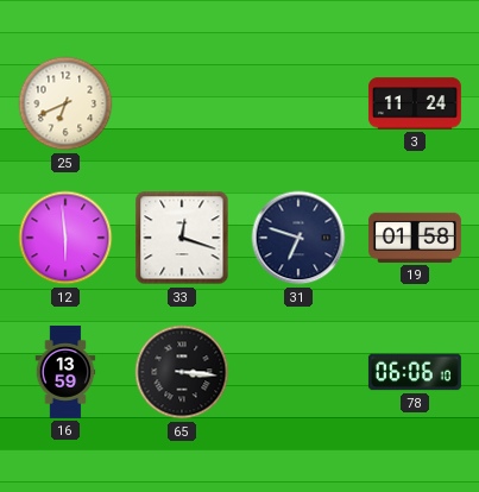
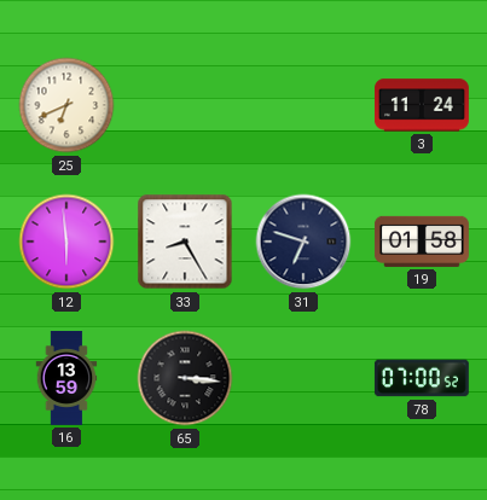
33: 12:18 -> 8:25
78: 06:06 -> 07:00
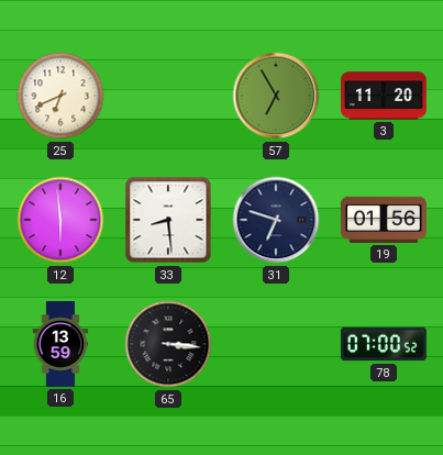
57: none -> 6:55
3: 11:24 -> 11:20
33: 8:25 -> 8:29
19: 01:58 -> 01:56
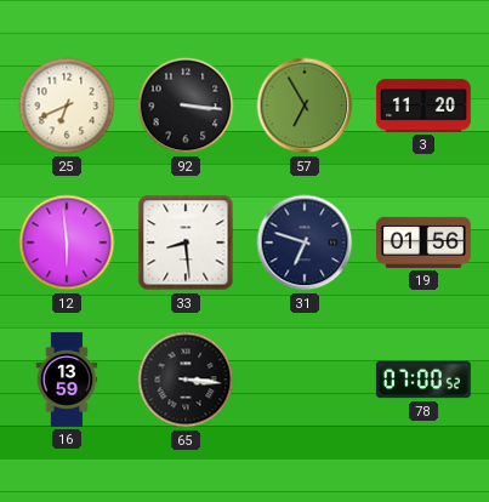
92: none -> 3:16
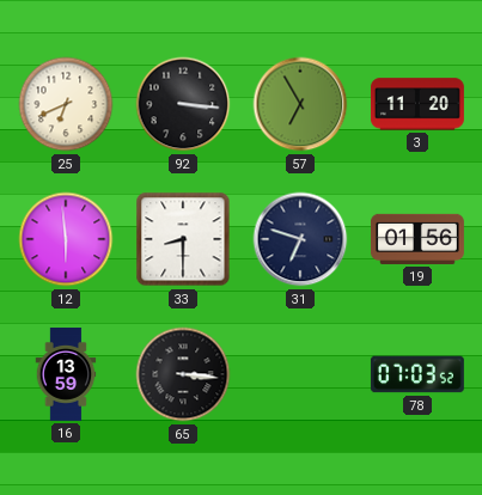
33: 8:29 -> 8:30
78: 07:00 -> 07:03
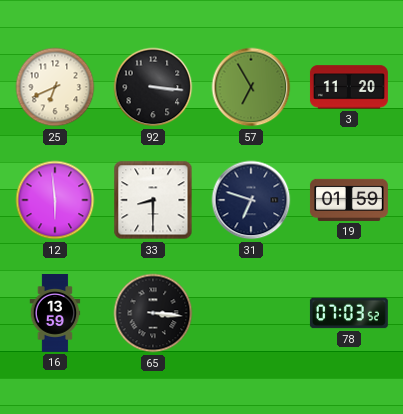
19: 01:56 -> 01:59
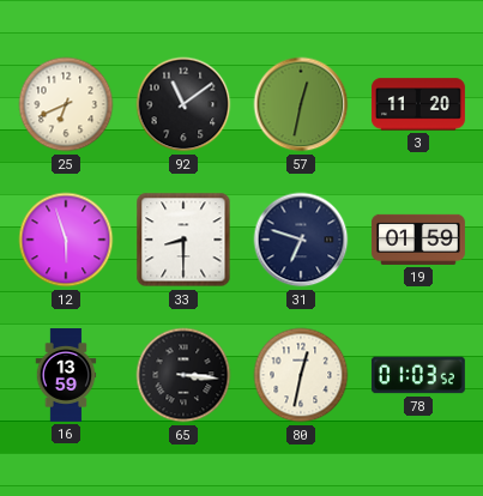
92: 3:16 -> 11:09
57: 6:55 -> 12:32
12: 5:59 -> 5:57
80: none -> 12:32
78: 07:03 -> 01:03
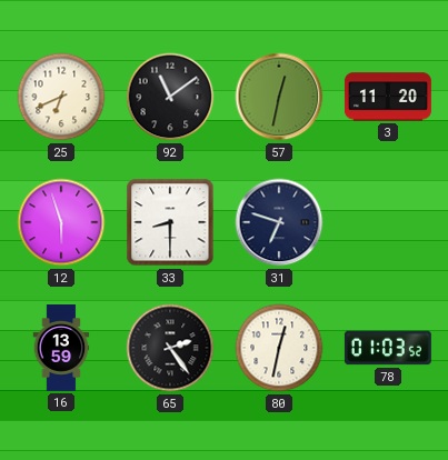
19: 01:59 -> none
65: 3:16 -> 2:24
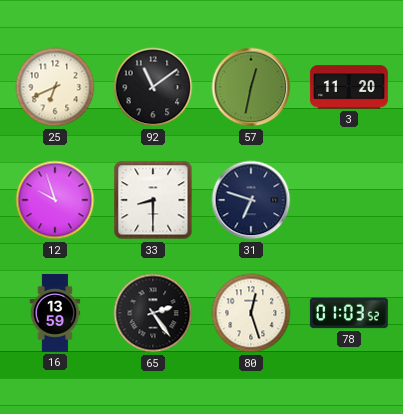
12: 5:57 -> 9:57
80: 12:32 -> 12:27
